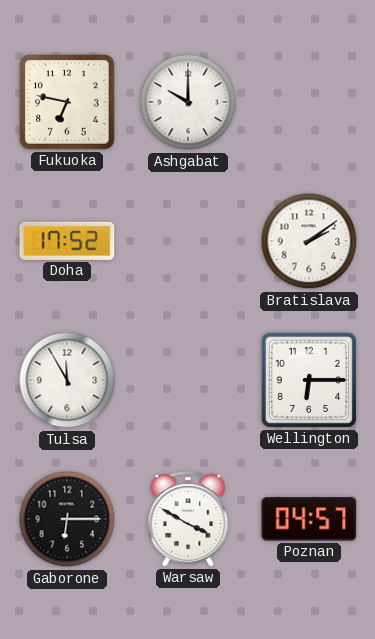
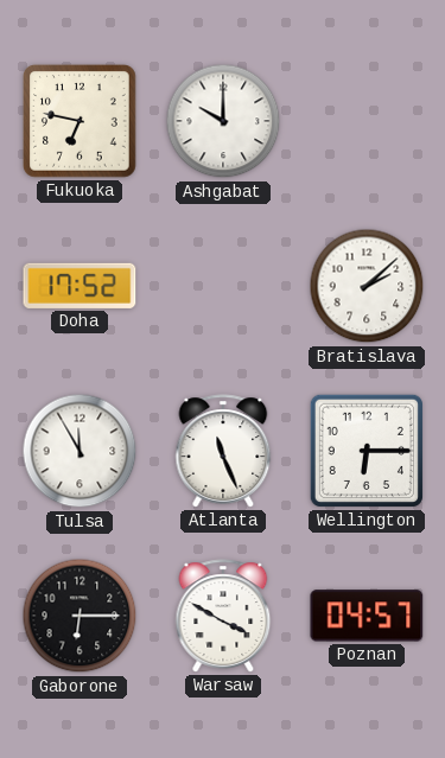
Bratislava: 2:09 -> 2:08
Atlanta: none -> 11:26
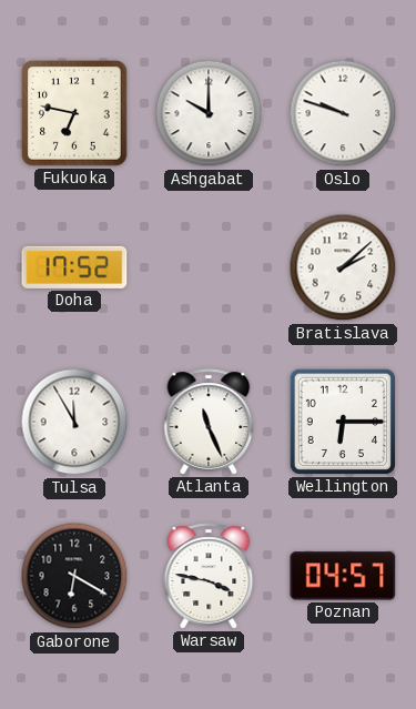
Oslo: none -> 9:48
Gaborone: 6:15 -> 6:20
Warsaw: 3:50 -> 3:47
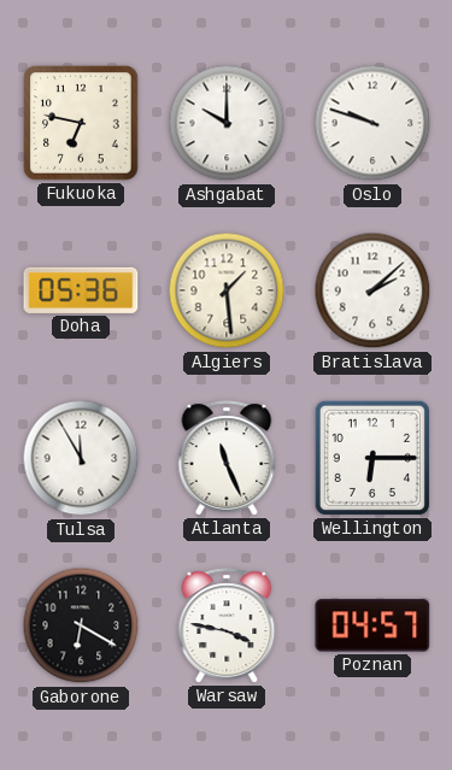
Doha: 17:52 -> 05:36
Algiers: none -> 1:29
